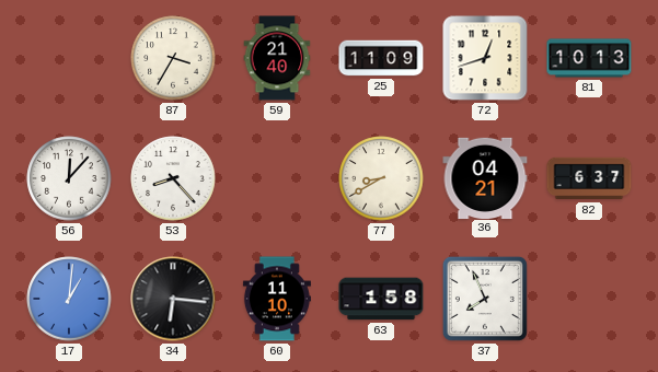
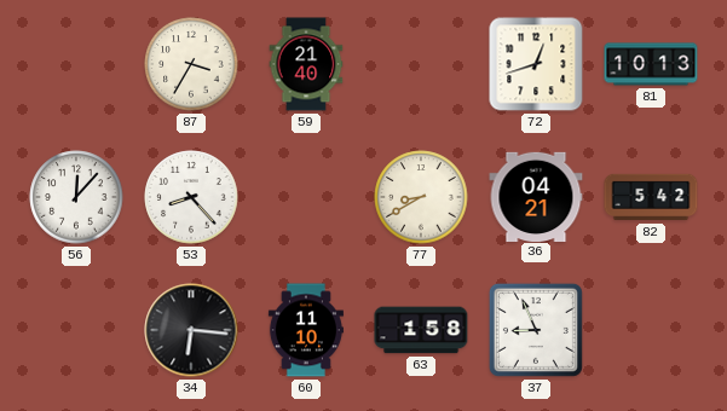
25: 11:09 -> none
82: 6:37 -> 5:42
17: 1:01 -> none
37: 7:56 -> 8:56
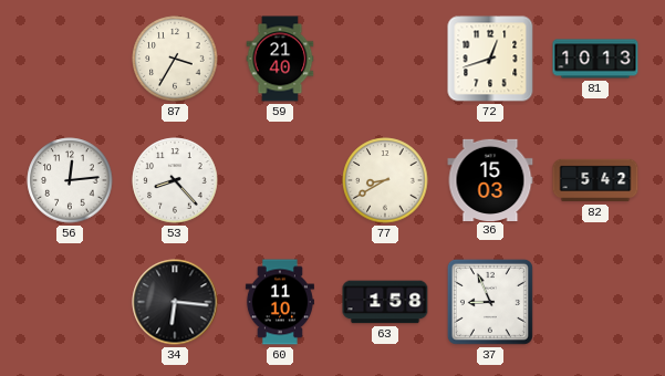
56: 12:07 -> 12:14
36: 04:21 -> 15:03
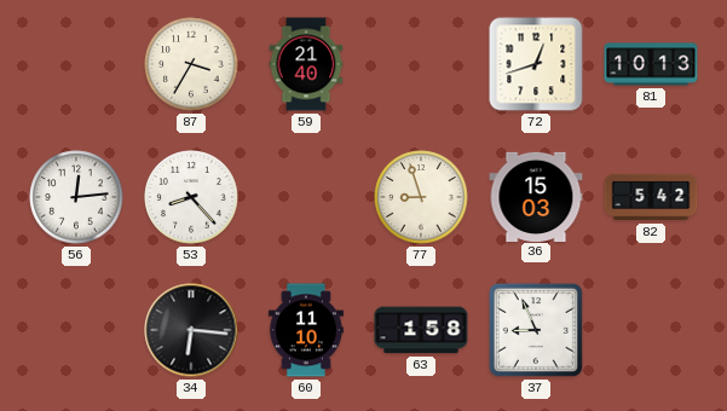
77: 8:40 -> 8:57
